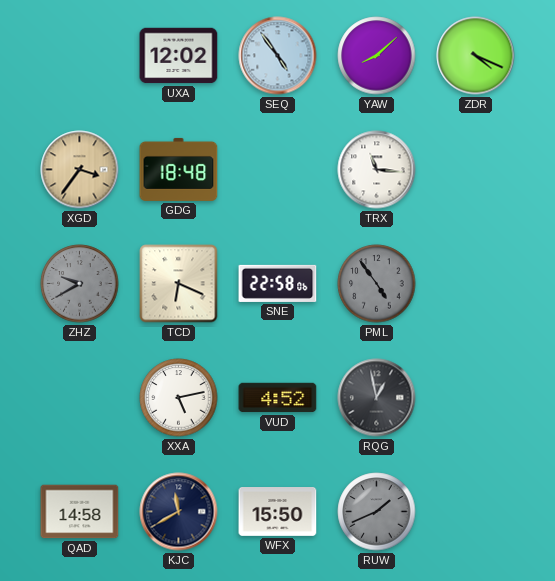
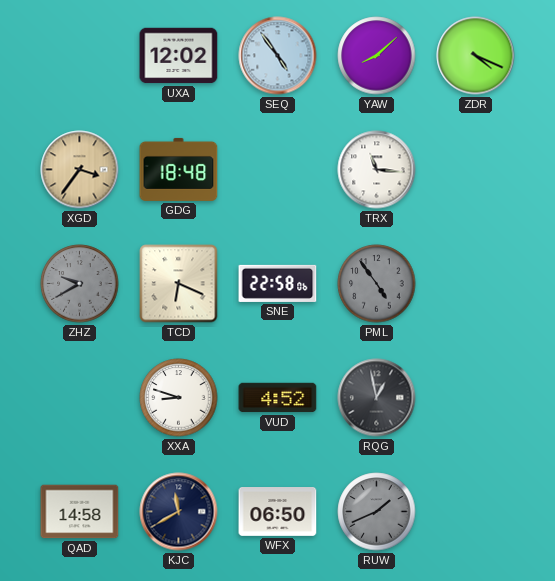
XXA: 5:13 -> 8:48
WFX: 15:50 -> 06:50
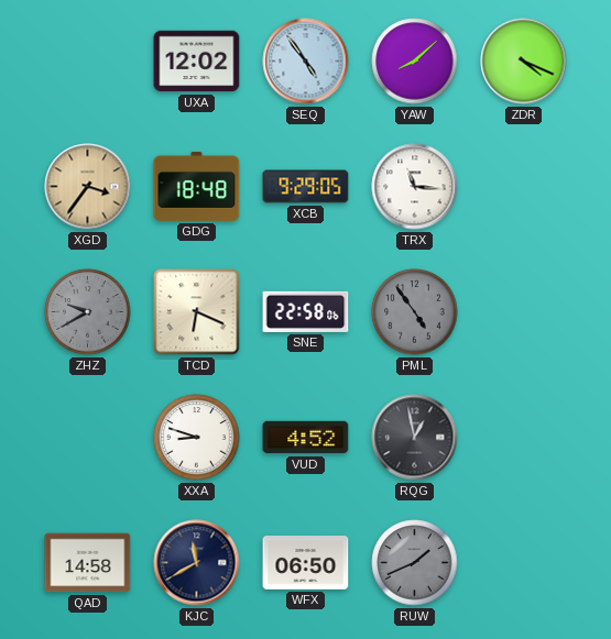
XCB: none -> 9:29
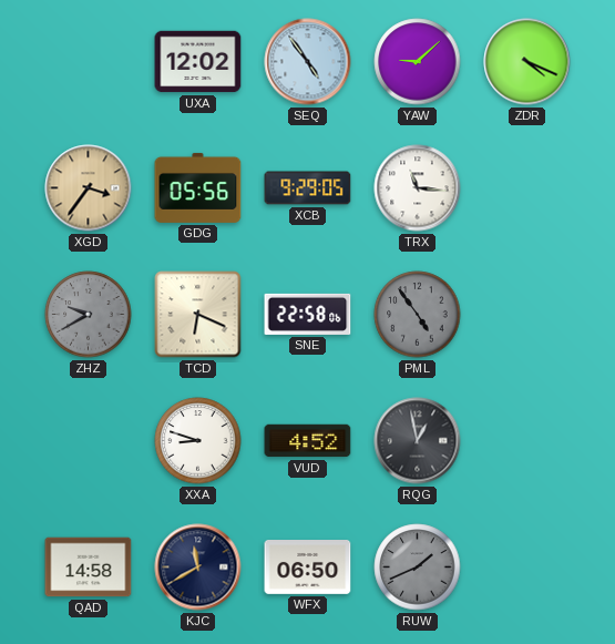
YAW: 8:08 -> 9:08
GDG: 18:48 -> 05:56
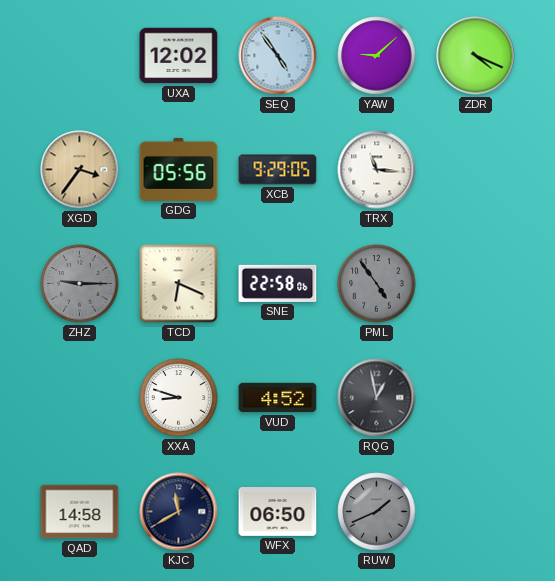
ZHZ: 9:40 -> 9:15
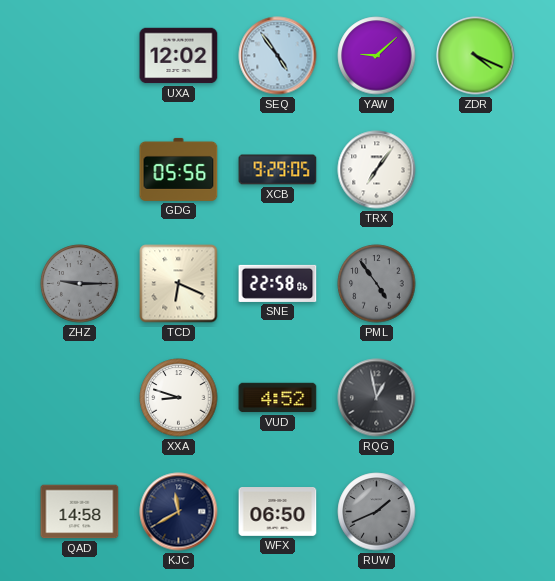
XGD: 3:36 -> none
TRX: 11:16 -> 7:06
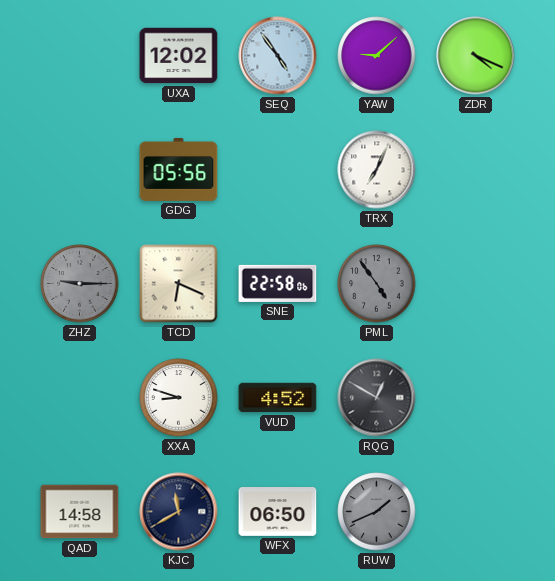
XCB: 9:29 -> none
TRX: 7:06 -> 7:04
RQG: 12:58 -> 12:50
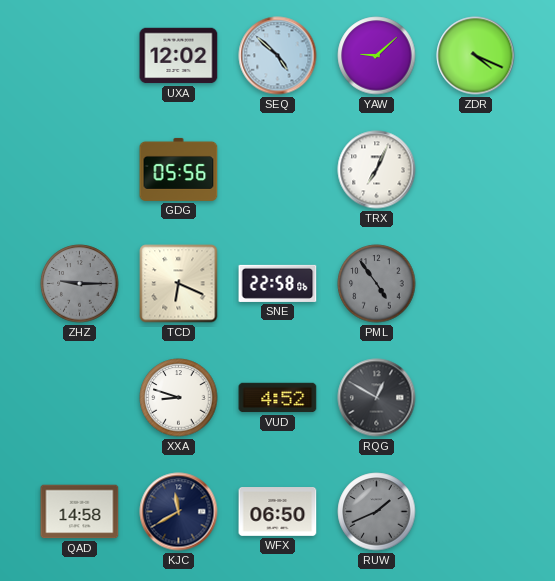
SEQ: 4:54 -> 4:52
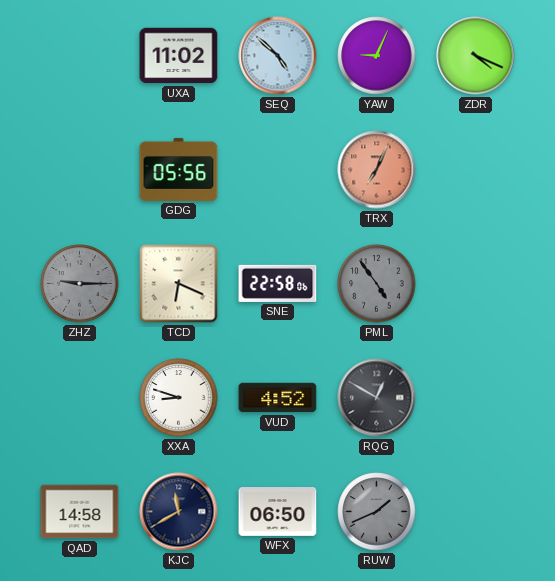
UXA: 12:02 -> 11:02
YAW: 9:08 -> 9:04
TRX dial: white -> salmon
